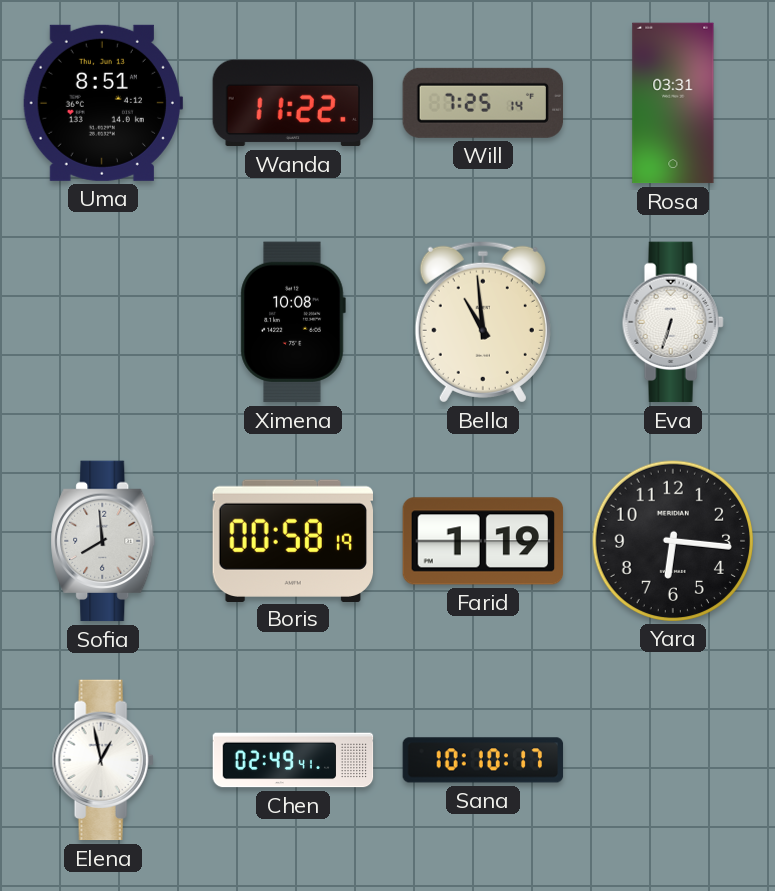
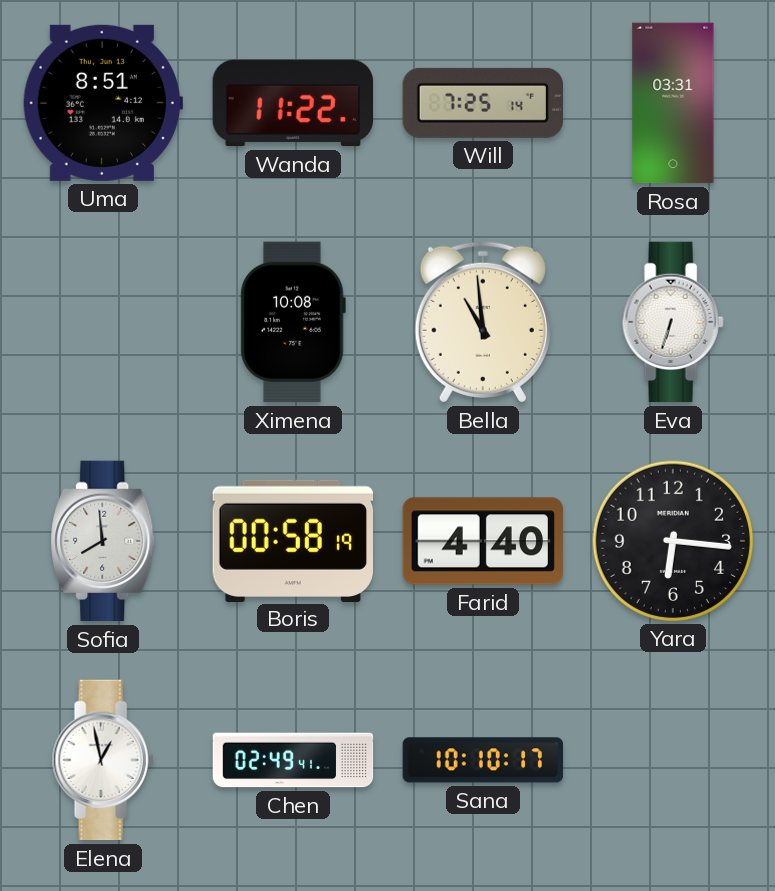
Farid: 1:19 -> 4:40
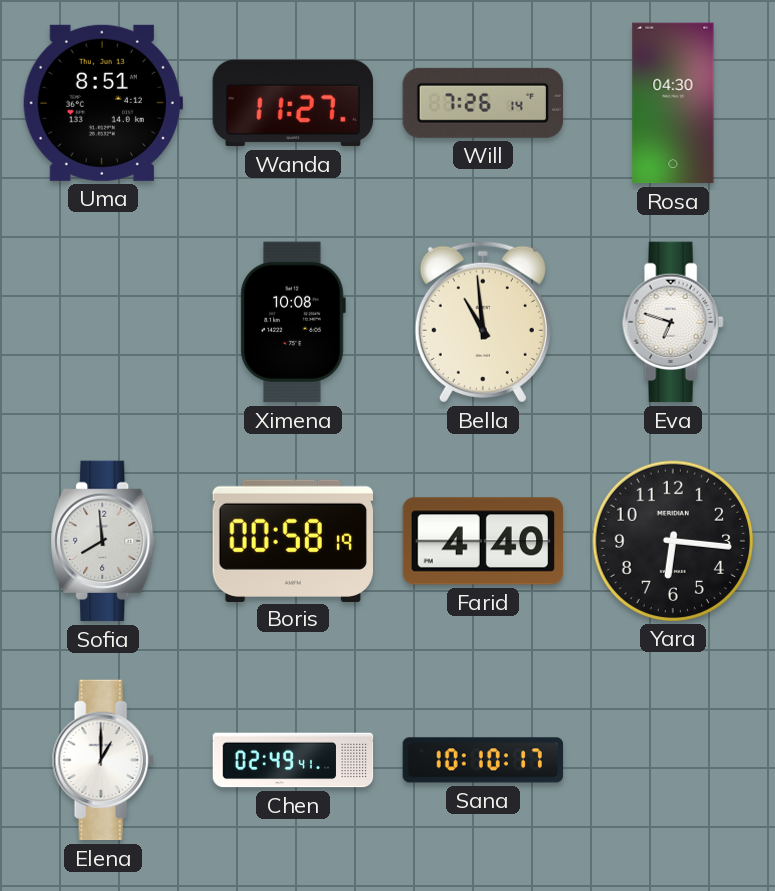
Wanda: 11:22 -> 11:27
Will: 7:25 -> 7:26
Rosa: 03:31 -> 04:30
Eva: 6:33 -> 6:48
Elena: 12:58 -> 1:00
